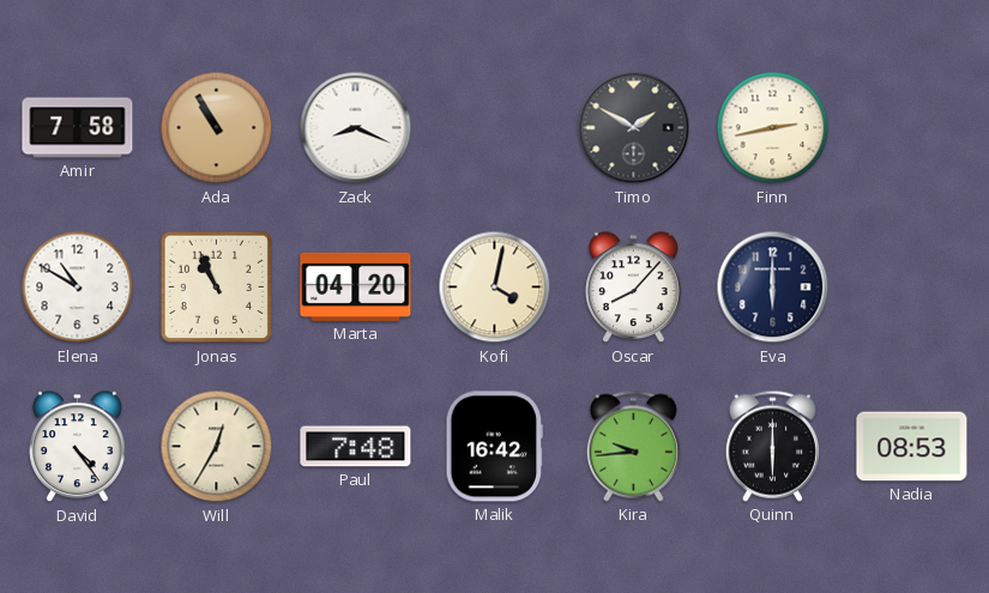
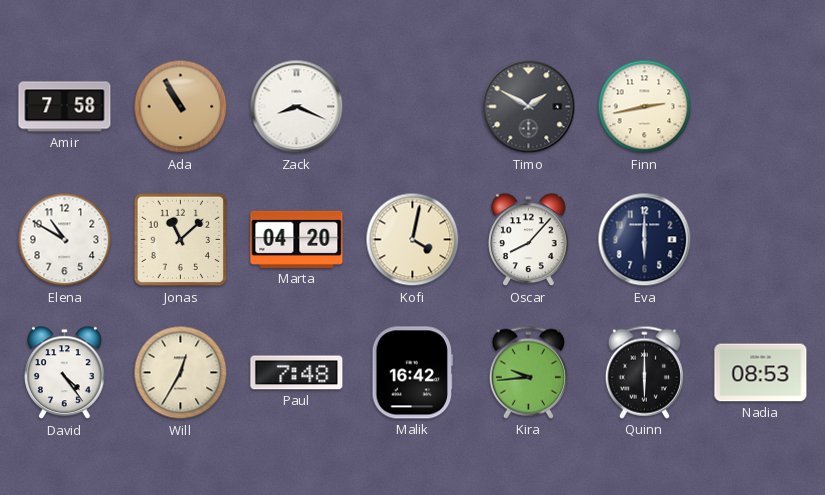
Jonas: 10:56 -> 11:08
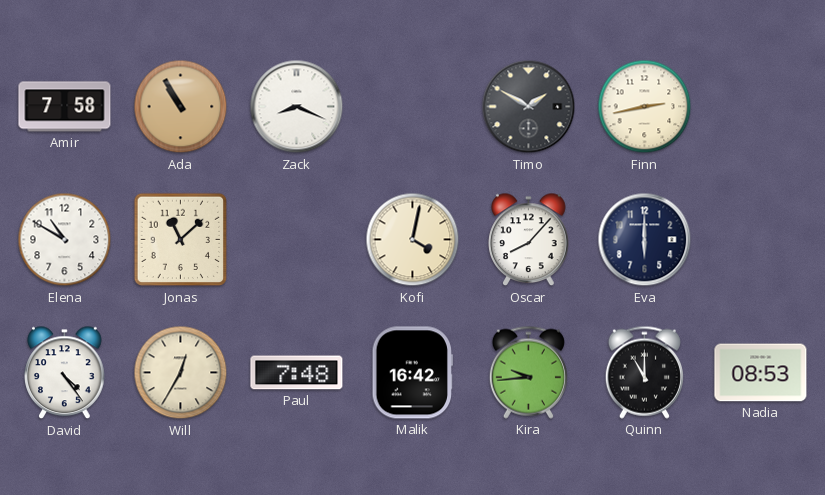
Marta: 04:20 -> none
Quinn: 6:00 -> 11:00
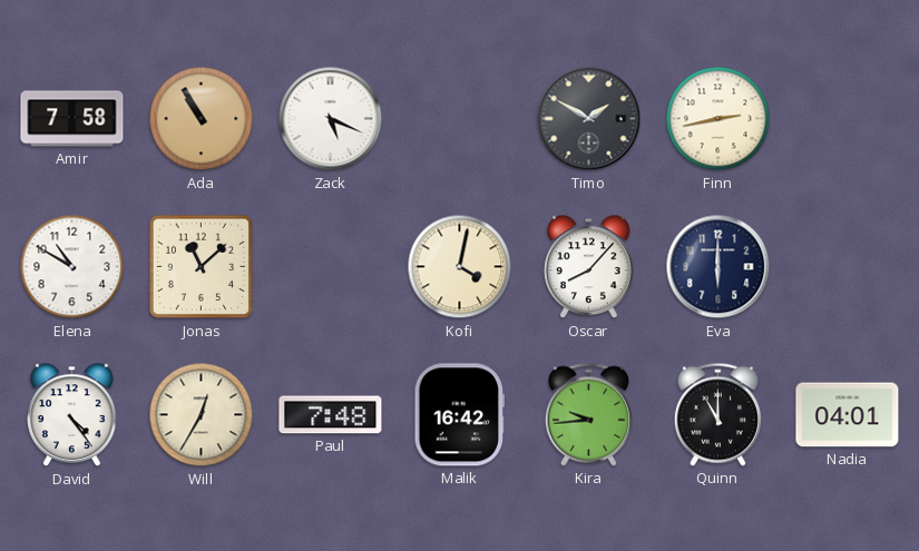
Zack: 8:19 -> 5:19
Nadia: 08:53 -> 04:01
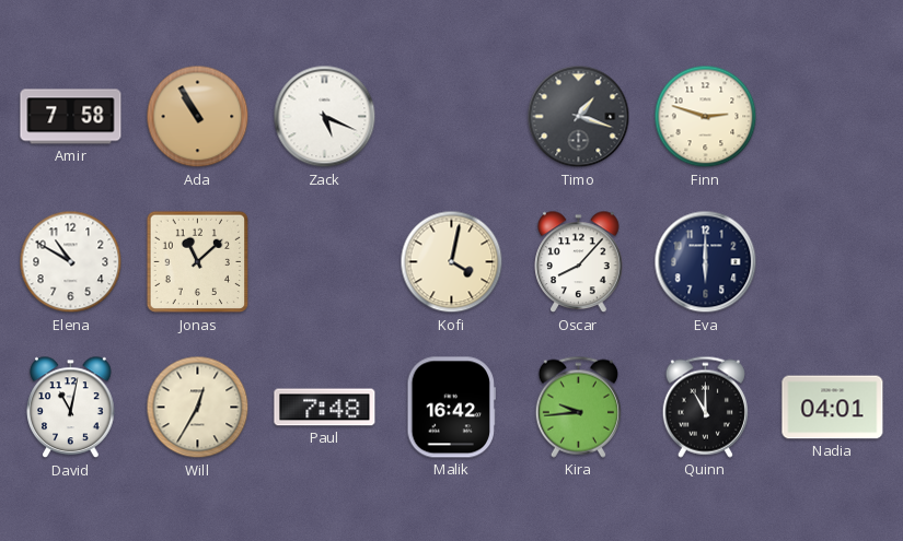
Timo: 1:50 -> 1:18
Finn: 2:43 -> 2:48
David: 4:24 -> 11:02
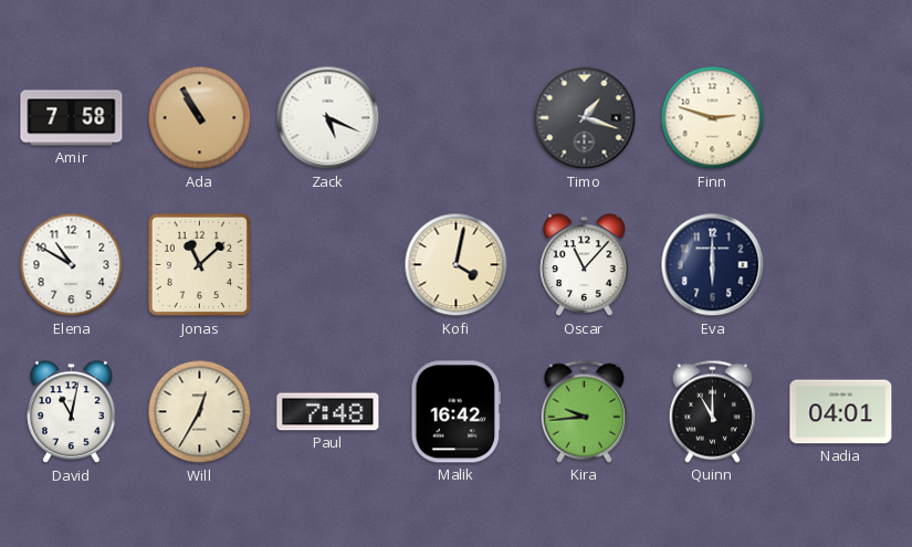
Oscar: 8:07 -> 11:07
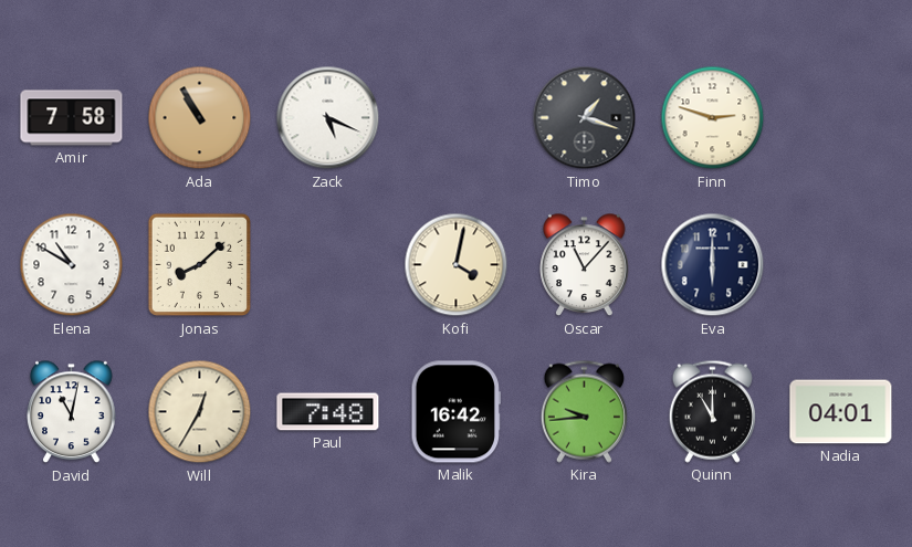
Jonas: 11:08 -> 8:08
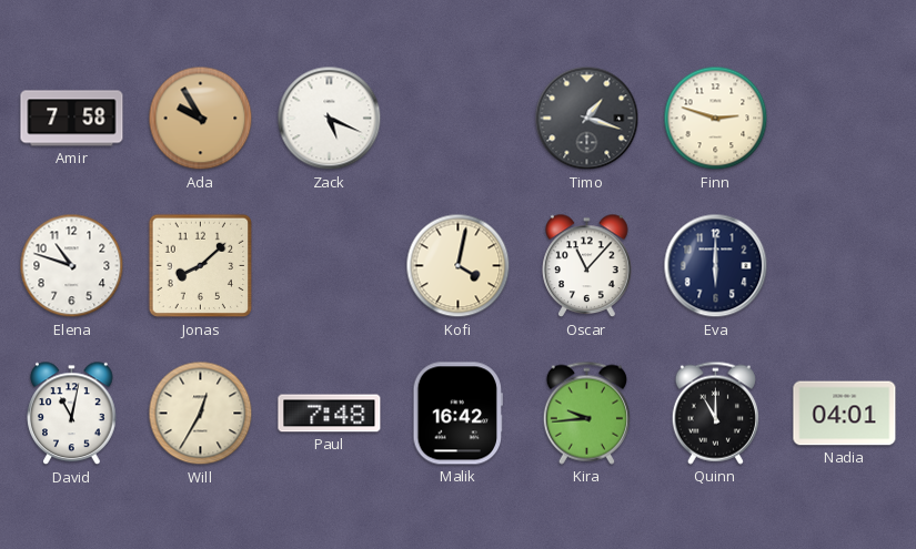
Ada: 10:55 -> 9:55
Elena: 10:50 -> 10:48
